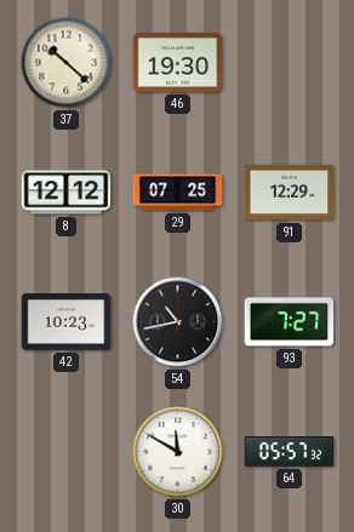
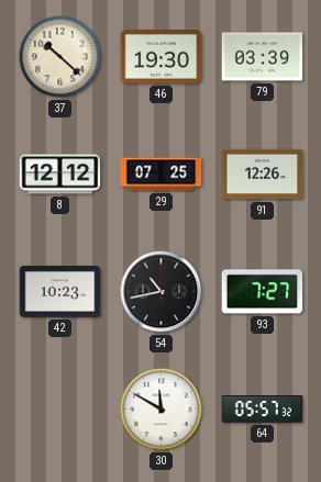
79: none -> 03:39
91: 12:29 -> 12:26
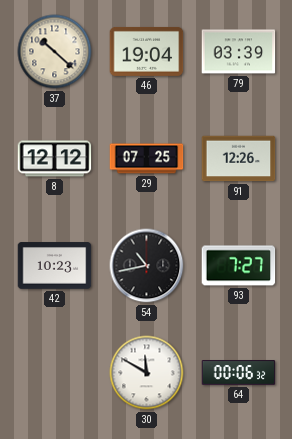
46: 19:30 -> 19:04
64: 05:57 -> 00:06
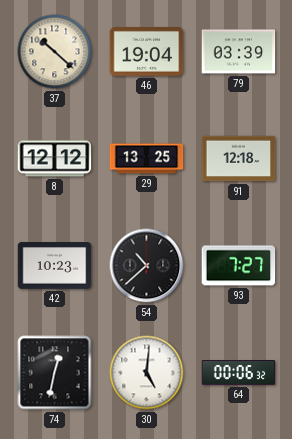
29: 07:25 -> 13:25
91: 12:26 -> 12:18
54: 10:43 -> 10:38
74: none -> 12:32
30: 11:50 -> 5:01
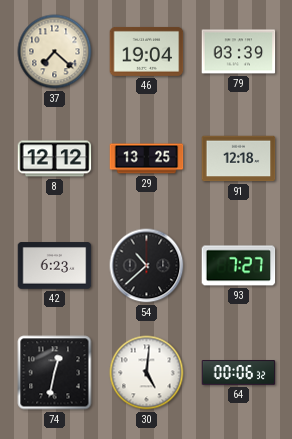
37: 10:22 -> 7:22
42: 10:23 -> 6:23
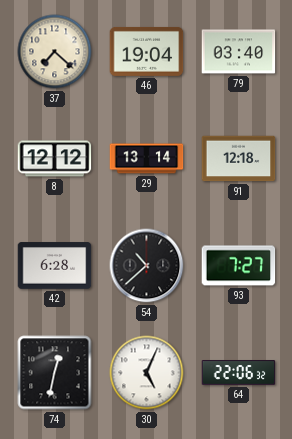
79: 03:39 -> 03:40
29: 13:25 -> 13:14
42: 6:23 -> 6:28
30: 5:01 -> 5:04
64: 00:06 -> 22:06
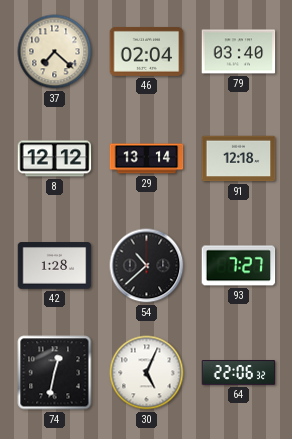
46: 19:04 -> 02:04
42: 6:28 -> 1:28
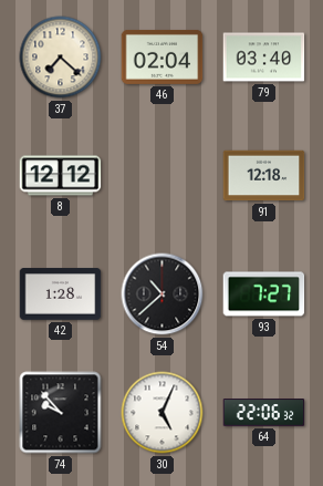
29: 13:14 -> none
74: 12:32 -> 9:53
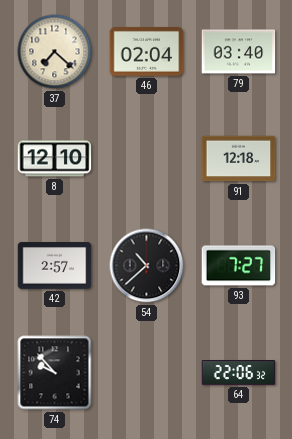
8: 12:12 -> 12:10
42: 1:28 -> 2:57
30: 5:04 -> none
